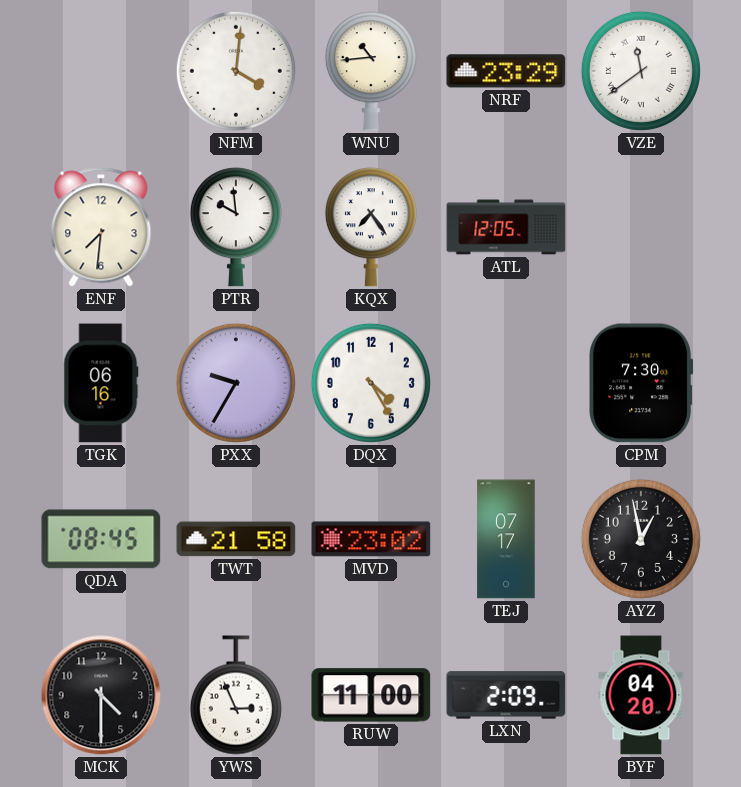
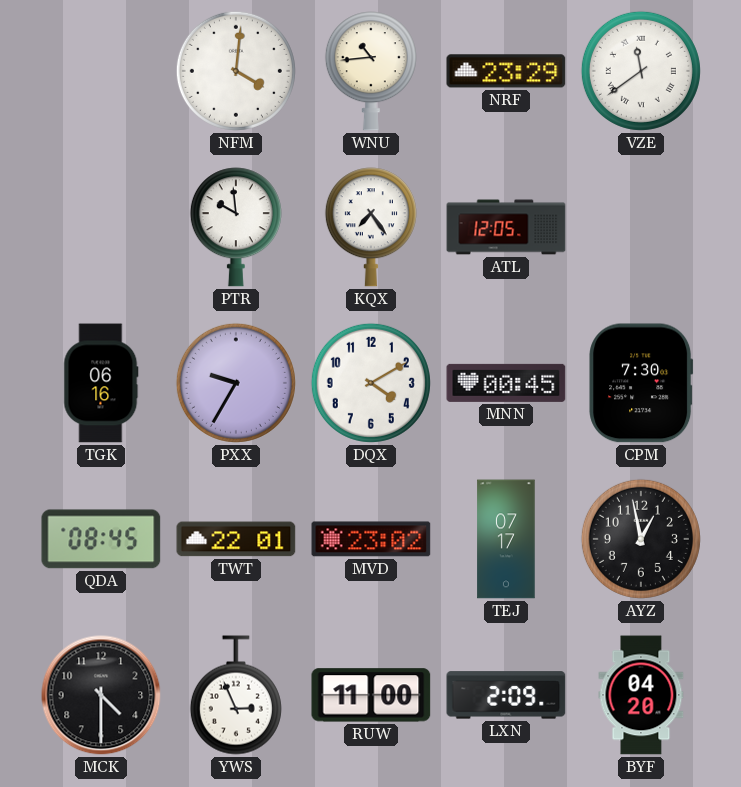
ENF: 7:31 -> none
DQX: 4:25 -> 4:10
MNN: none -> 00:45
TWT: 21:58 -> 22:01
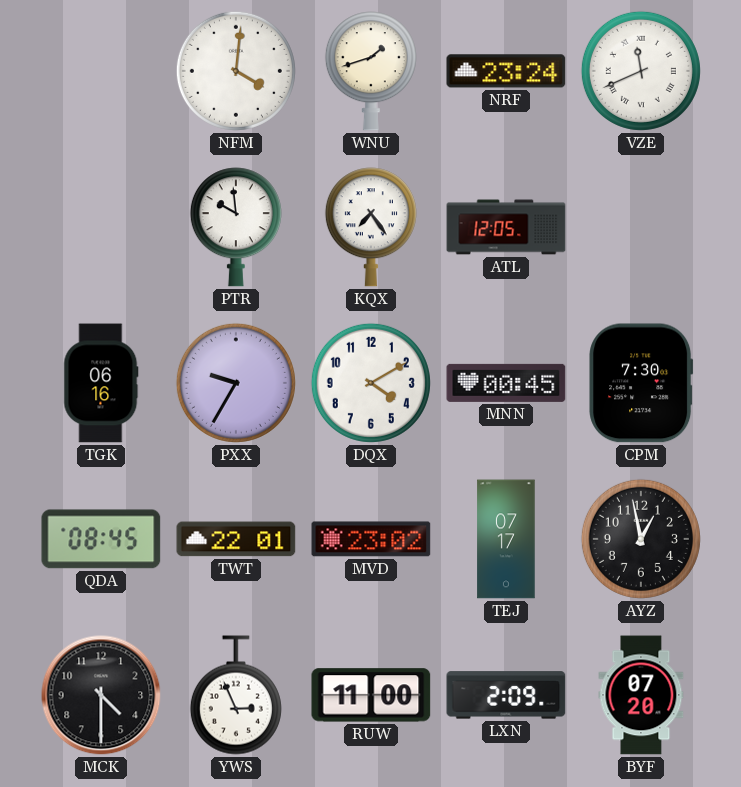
WNU: 10:44 -> 1:42
NRF: 23:29 -> 23:24
VZE: 11:39 -> 11:41
BYF: 04:20 -> 07:20
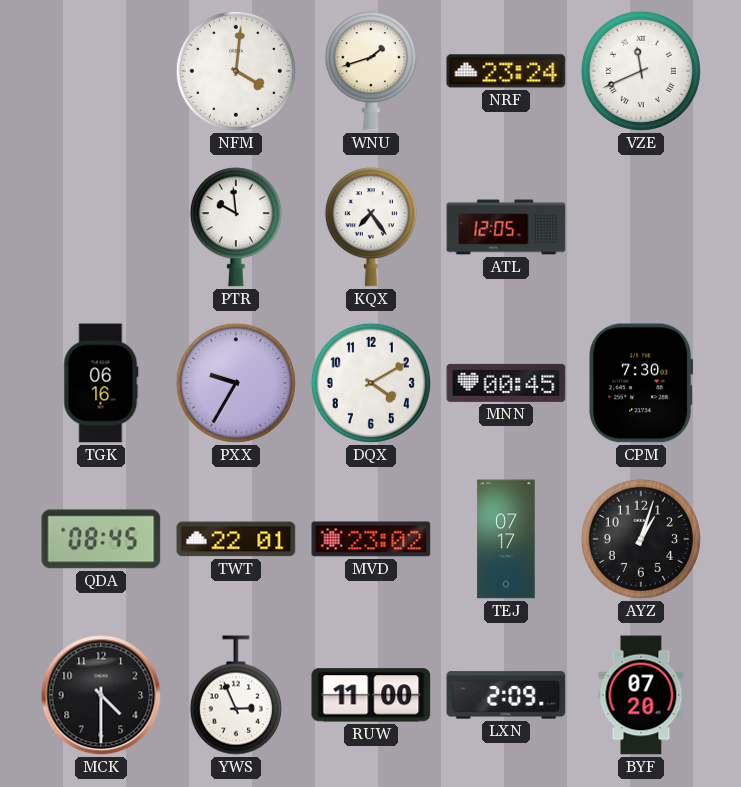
AYZ: 12:58 -> 1:03
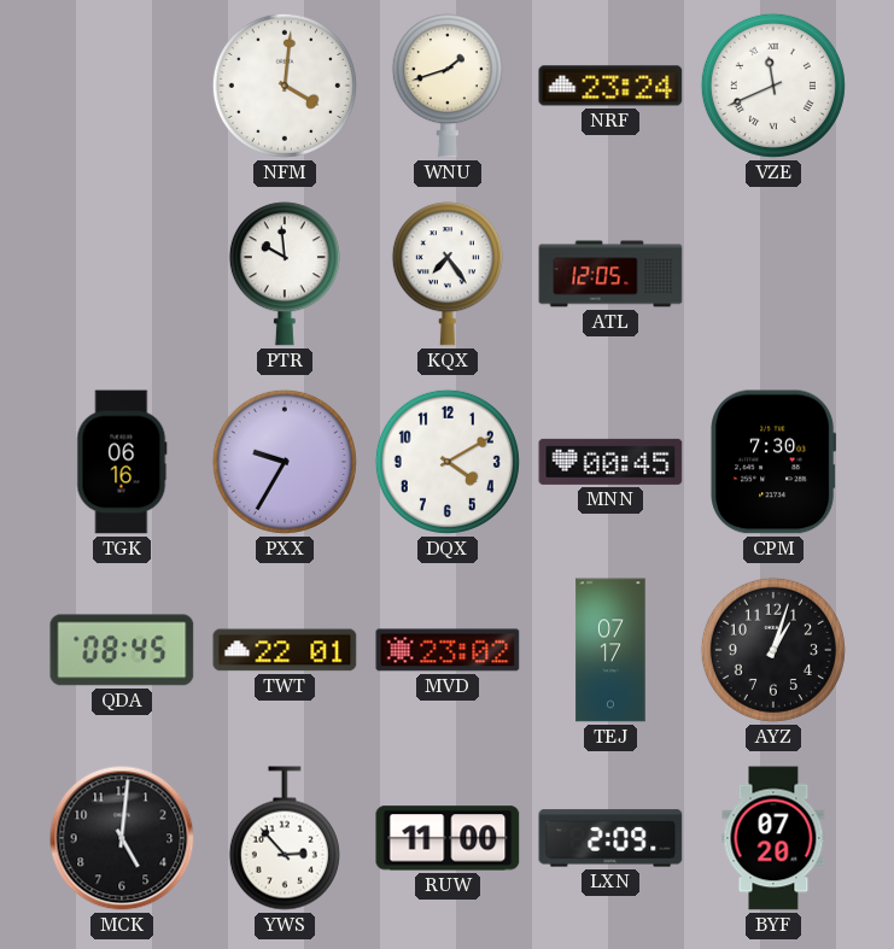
MCK: 4:30 -> 5:01
YWS: 2:56 -> 2:53
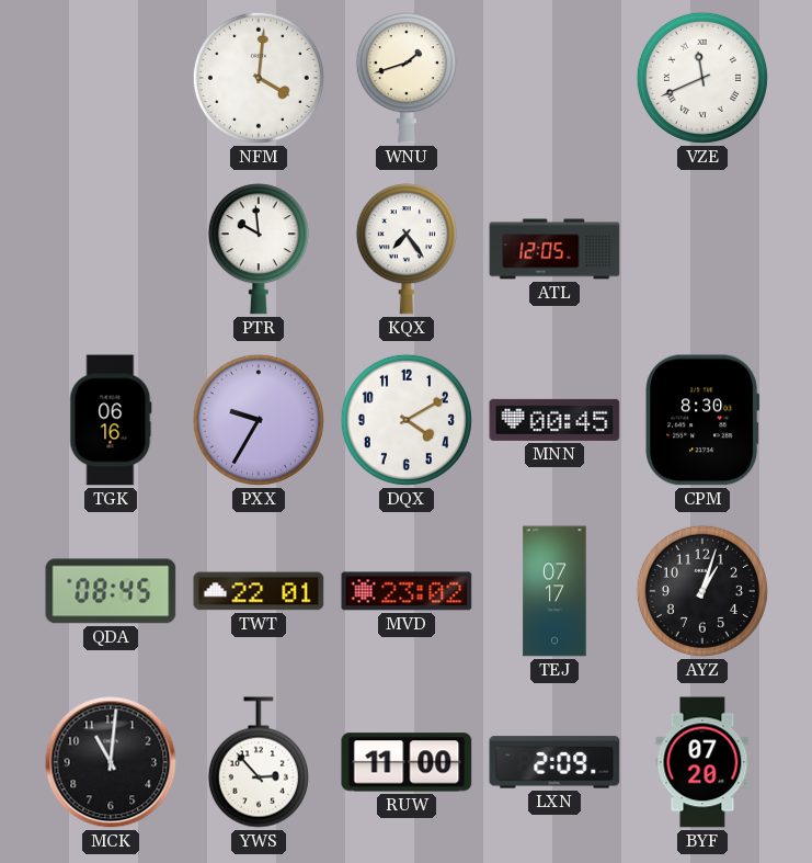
NRF: 23:24 -> none
CPM: 7:30 -> 8:30
MCK: 5:01 -> 11:01
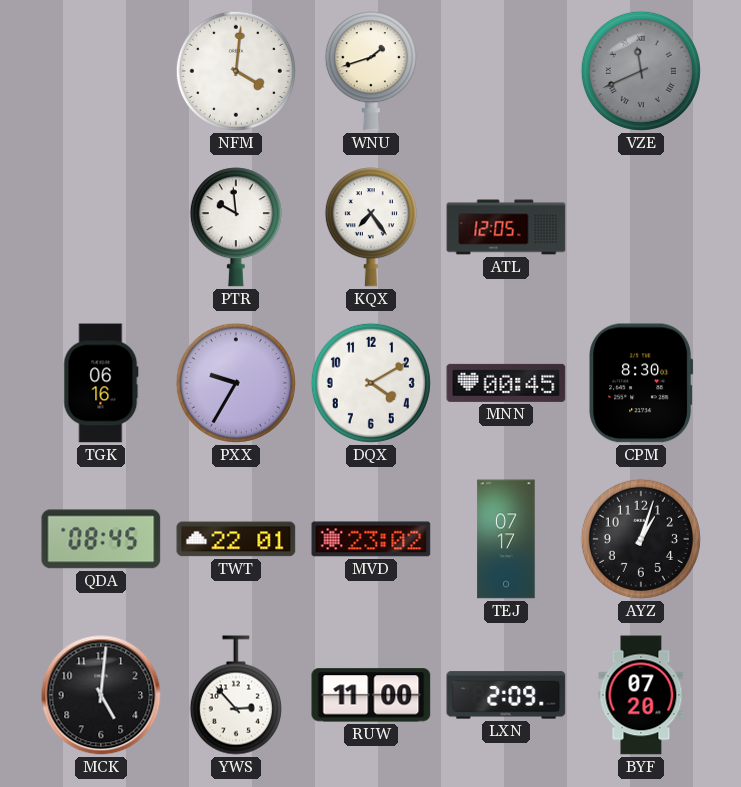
VZE dial: white -> grey
MCK: 11:01 -> 5:01
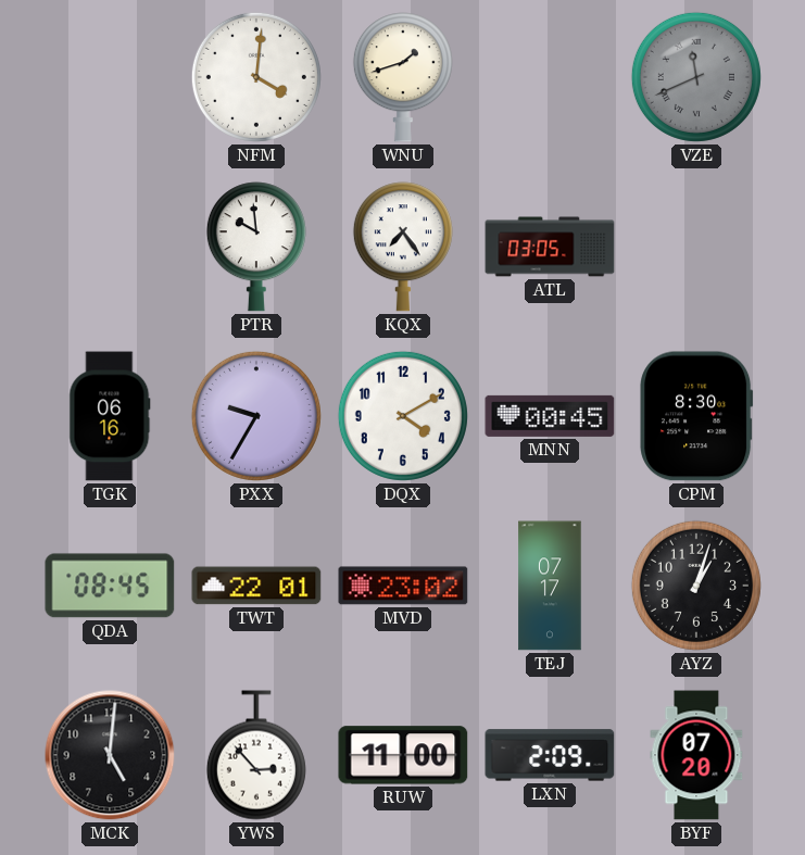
ATL: 12:05 -> 03:05
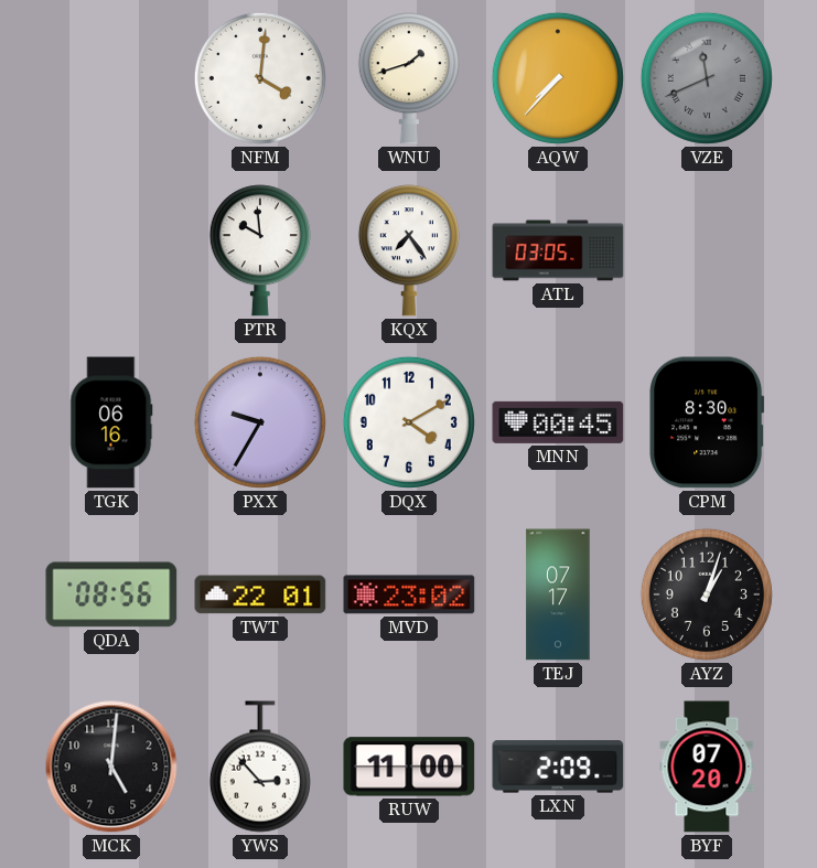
AQW: none -> 7:37
QDA: 08:45 -> 08:56
